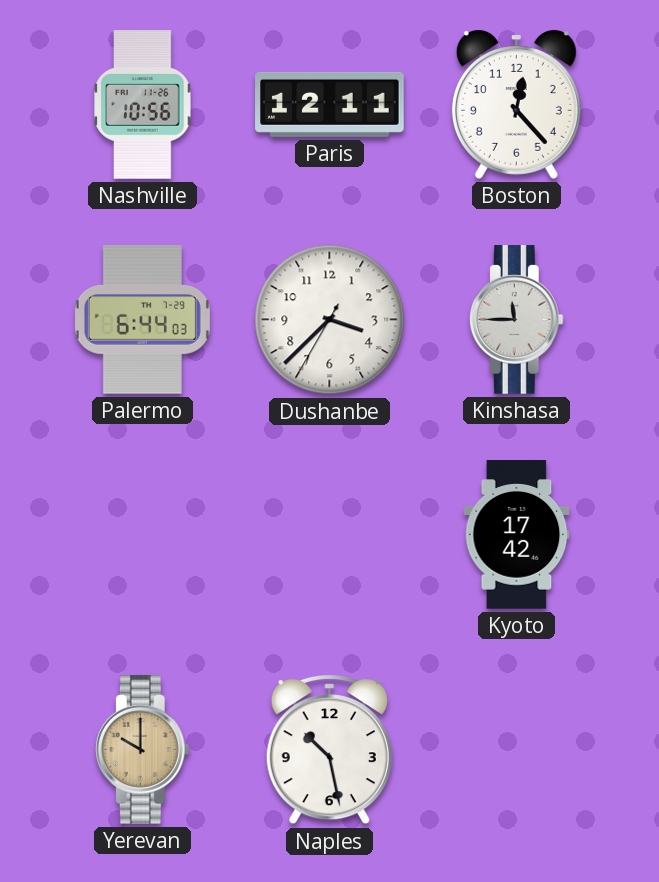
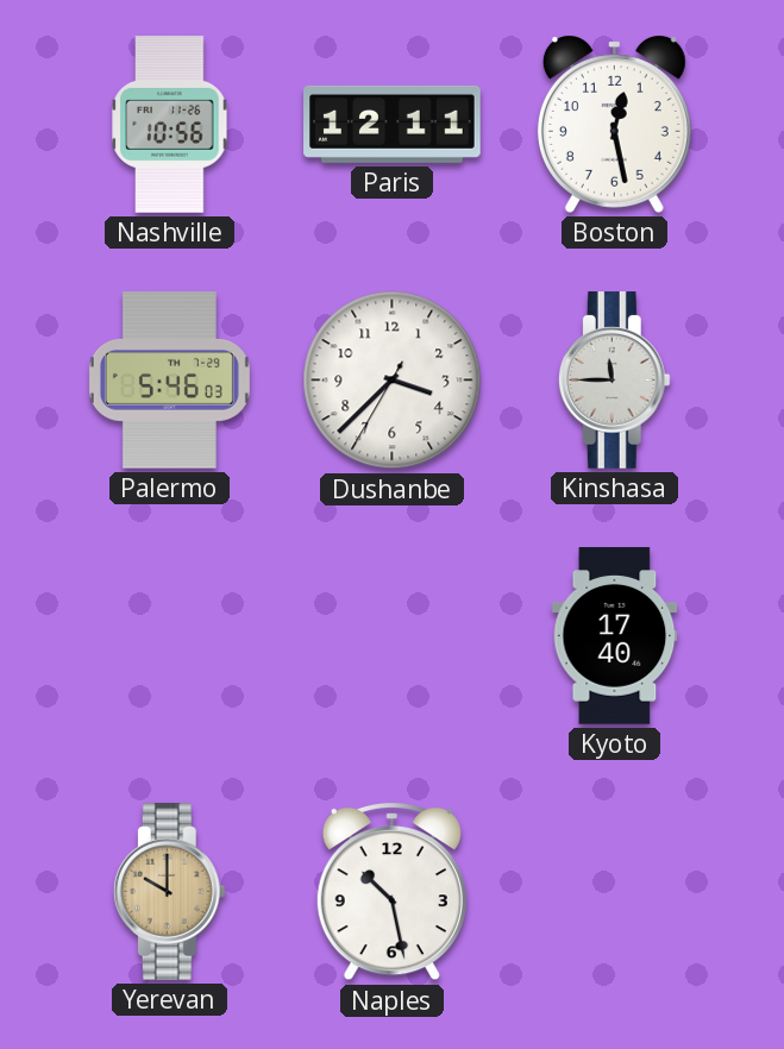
Boston: 12:23 -> 12:28
Palermo: 6:44 -> 5:46
Kyoto: 17:42 -> 17:40
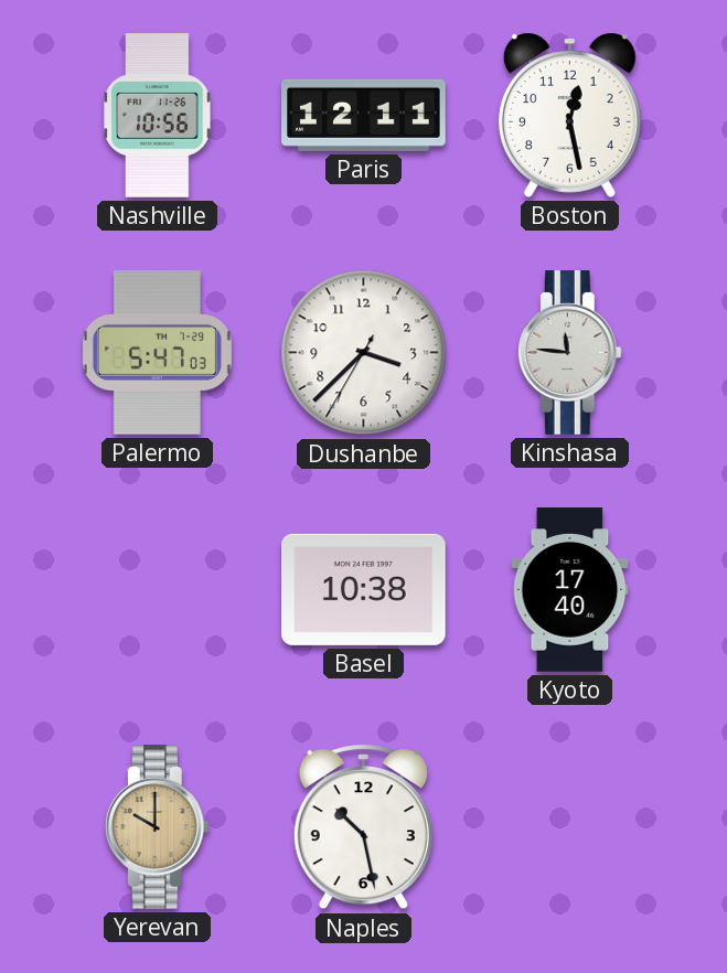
Palermo: 5:46 -> 5:47
Kinshasa: 11:45 -> 11:46
Basel: none -> 10:38
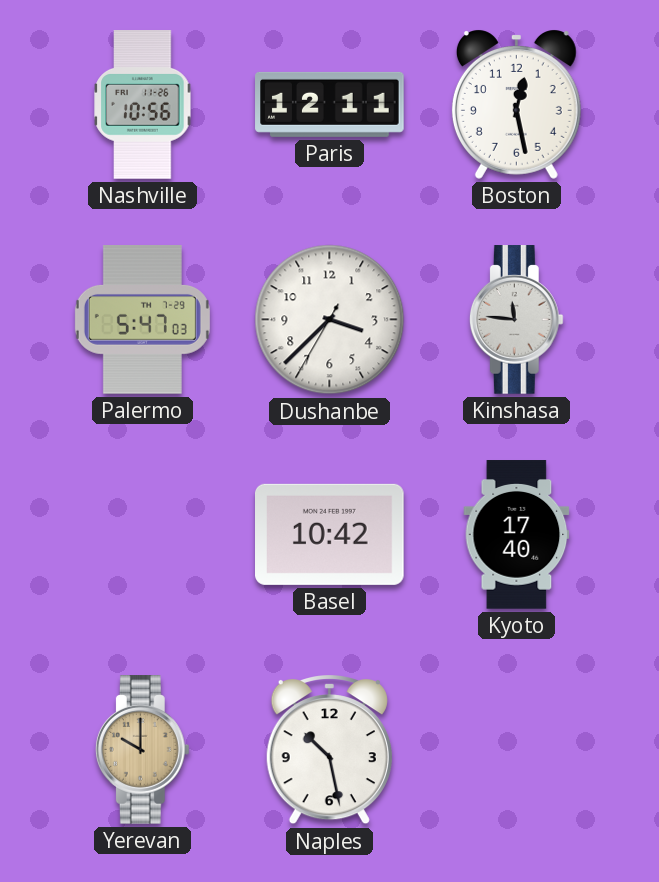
Basel: 10:38 -> 10:42
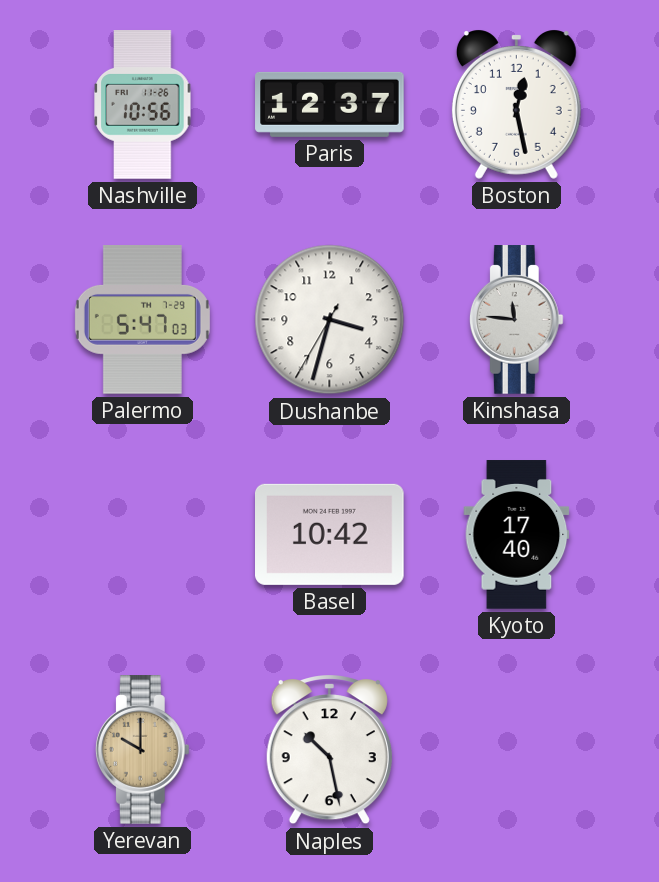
Paris: 12:11 -> 12:37
Dushanbe: 3:37 -> 3:32
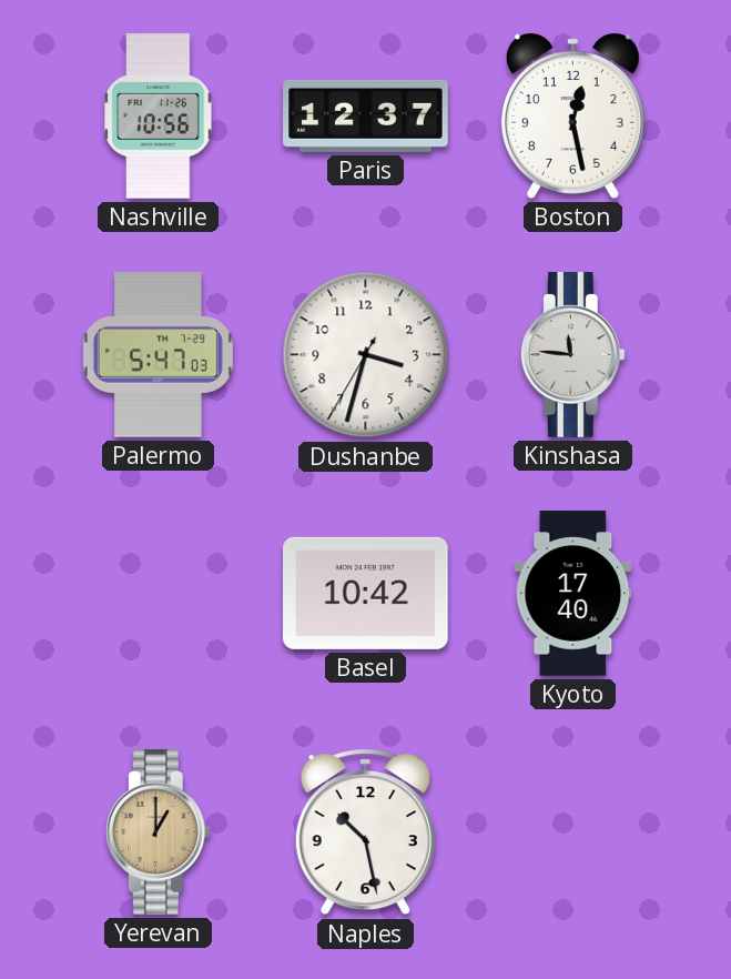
Yerevan: 10:00 -> 1:00
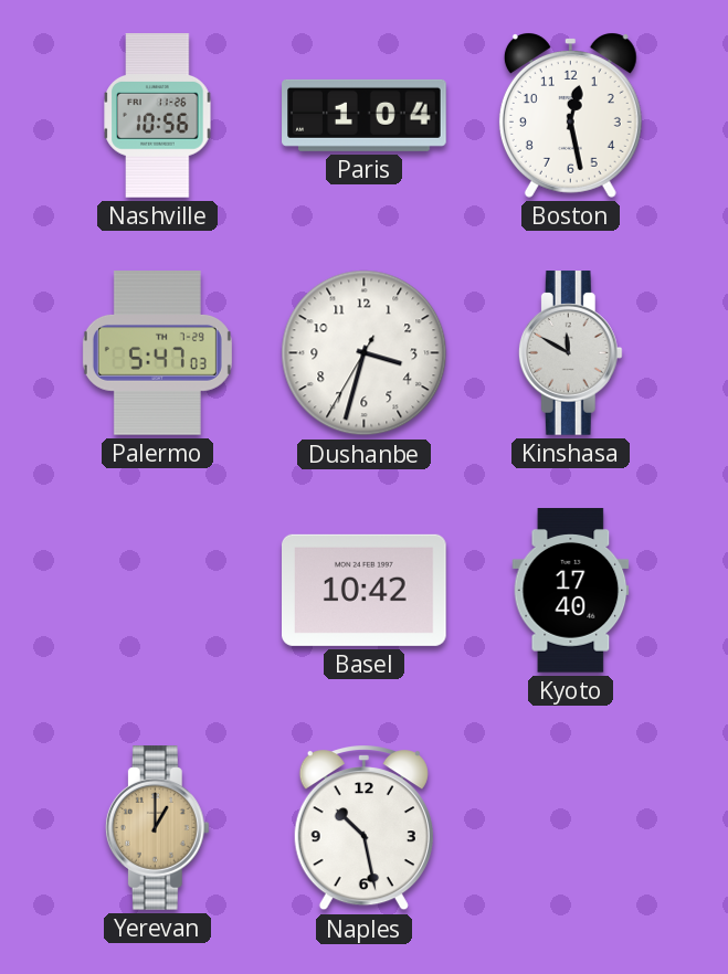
Paris: 12:37 -> 1:04
Kinshasa: 11:46 -> 11:50
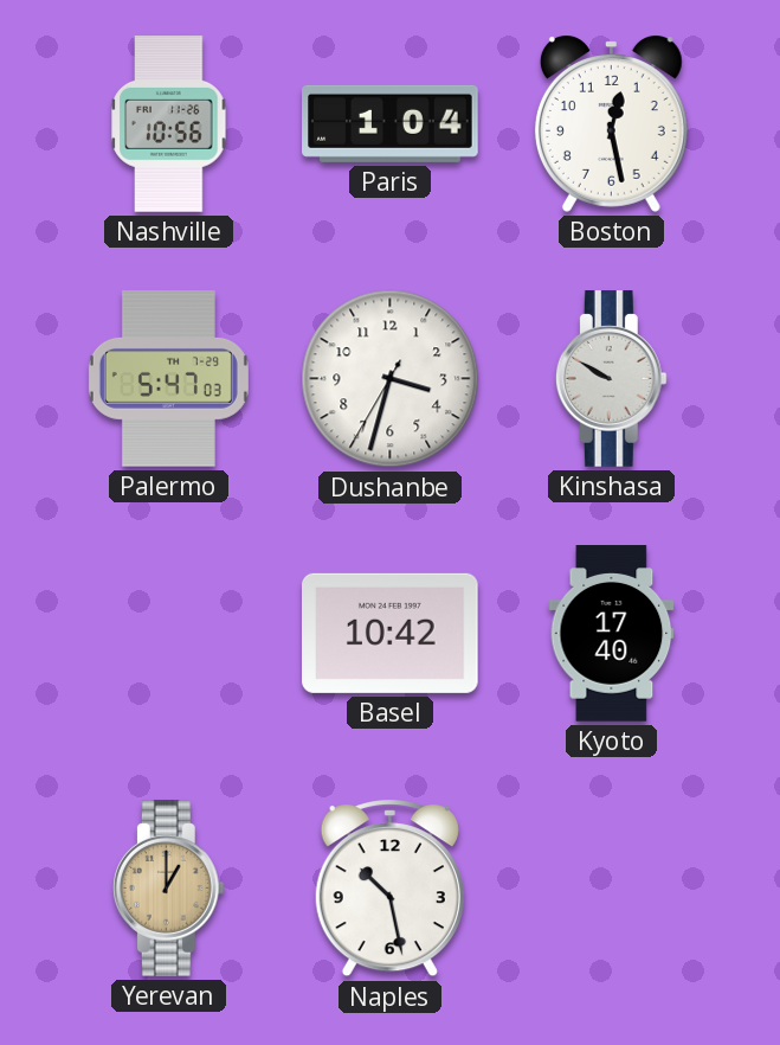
Kinshasa: 11:50 -> 9:50
